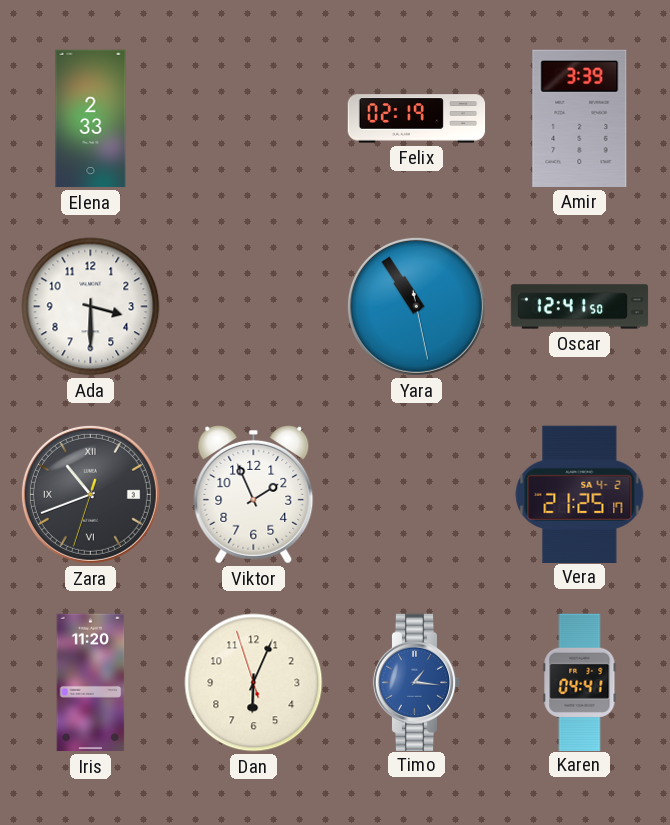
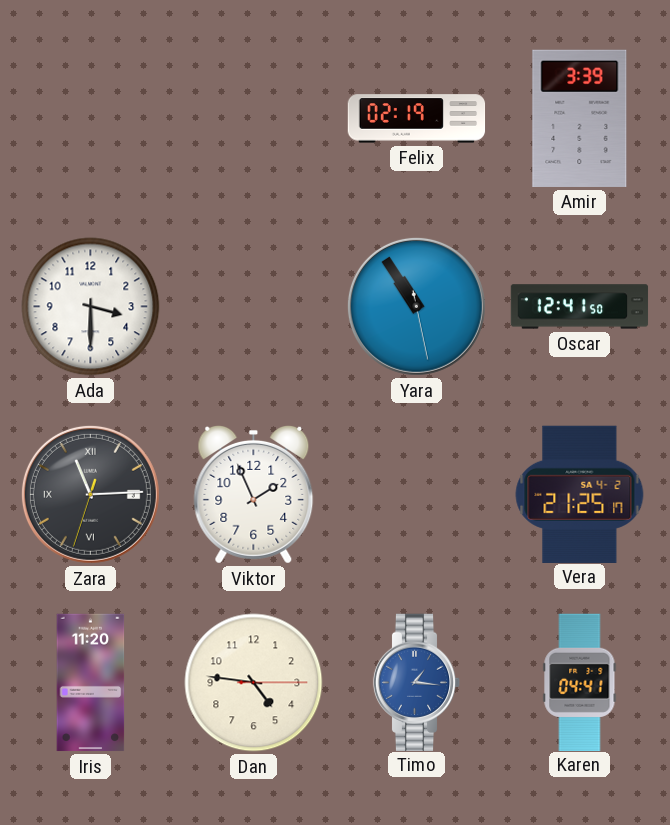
Elena: 2:33 -> none
Zara: 10:41 -> 11:14
Dan: 6:03 -> 4:46
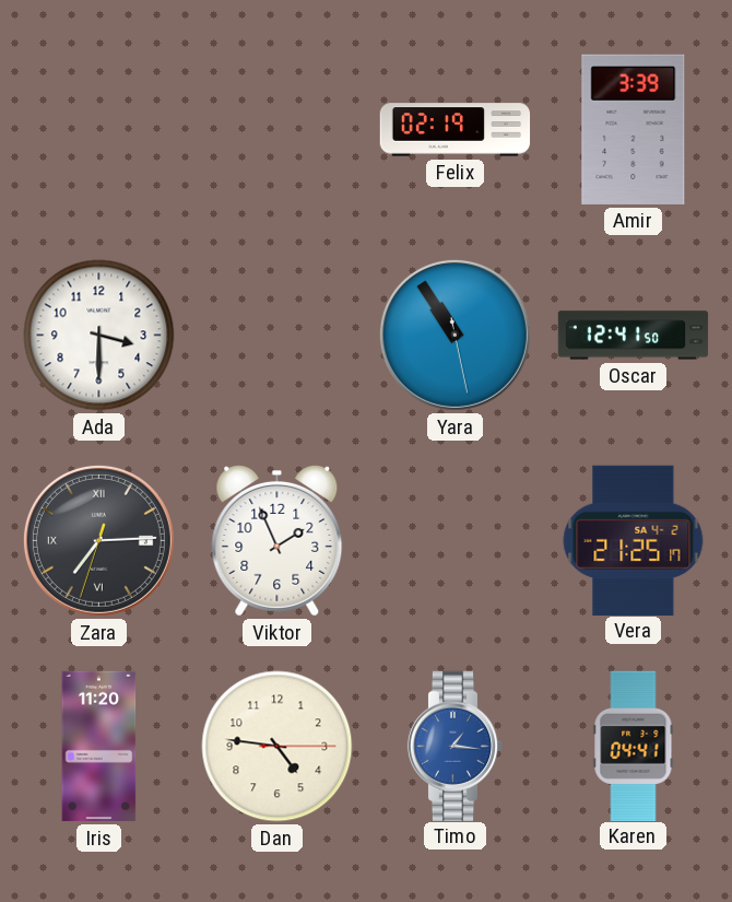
Zara: 11:14 -> 7:14
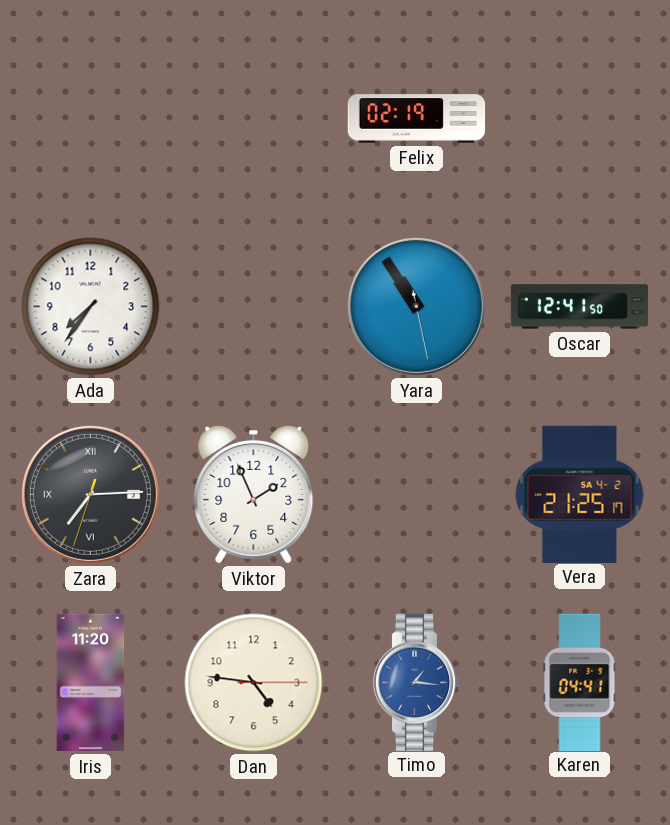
Amir: 3:39 -> none
Ada: 3:30 -> 7:36
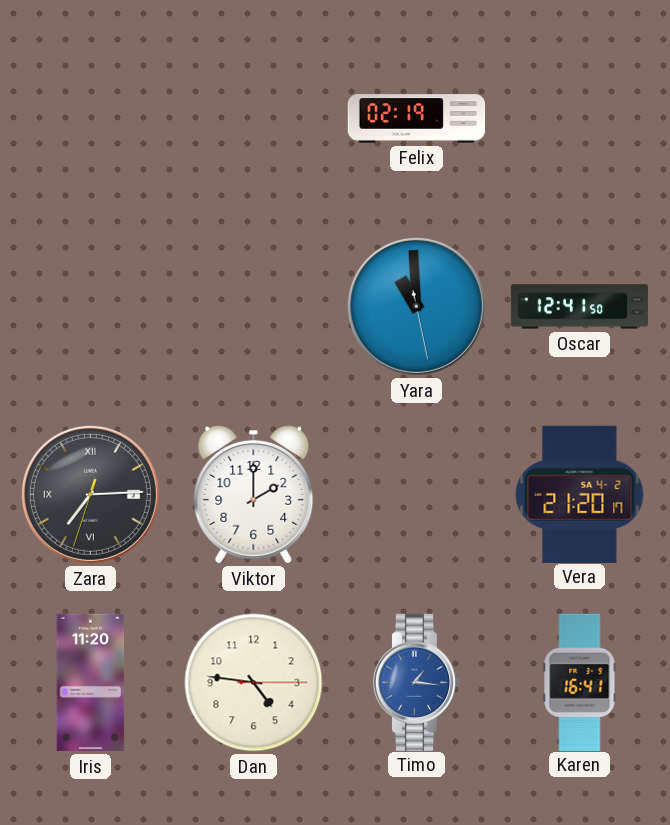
Ada: 7:36 -> none
Yara: 10:54 -> 10:59
Viktor: 1:56 -> 2:00
Vera: 21:25 -> 21:20
Karen: 04:41 -> 16:41
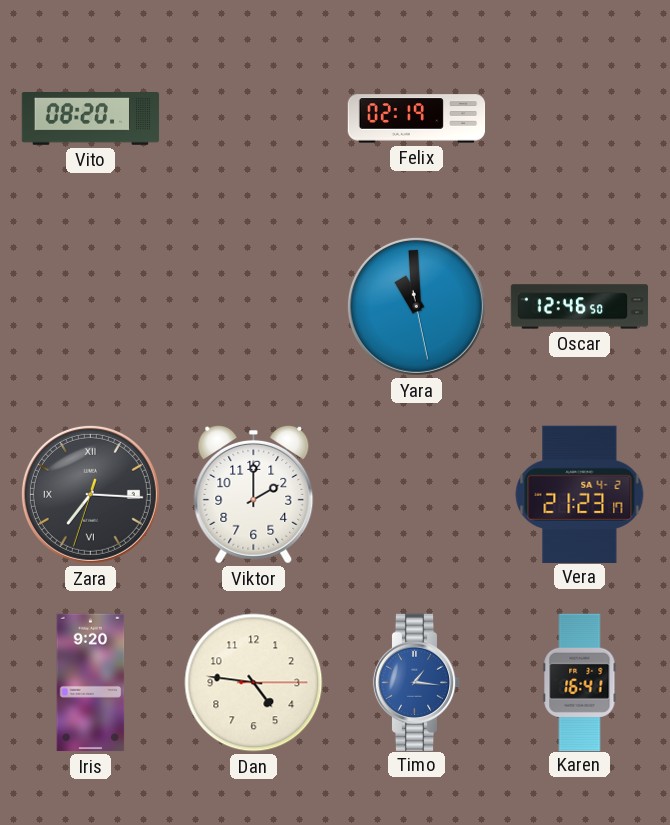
Vito: none -> 08:20
Oscar: 12:41 -> 12:46
Zara: 7:14 -> 7:15
Vera: 21:20 -> 21:23
Iris: 11:20 -> 9:20
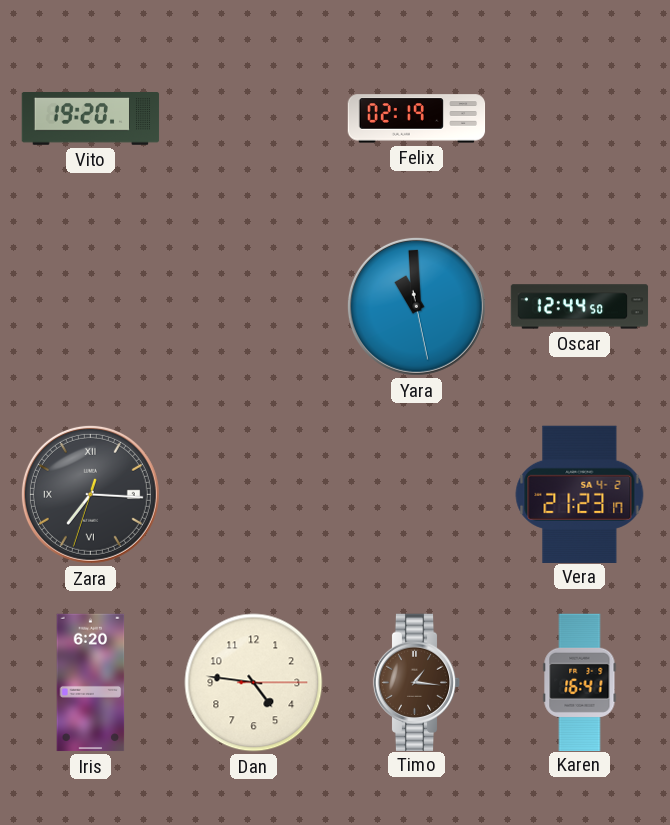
Vito: 08:20 -> 19:20
Oscar: 12:46 -> 12:44
Viktor: 2:00 -> none
Iris: 9:20 -> 6:20
Timo dial: blue -> brown
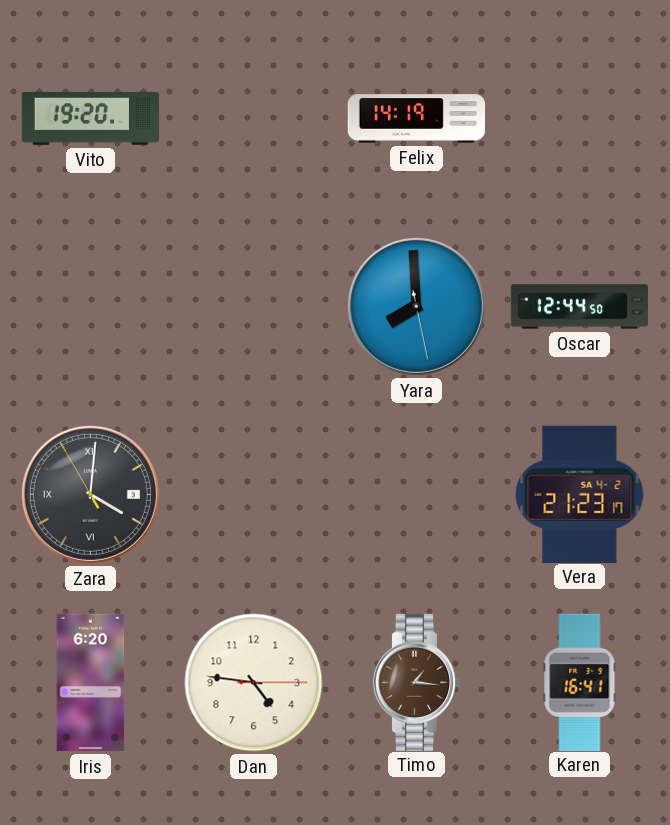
Felix: 02:19 -> 14:19
Yara: 10:59 -> 7:59
Zara: 7:15 -> 4:00
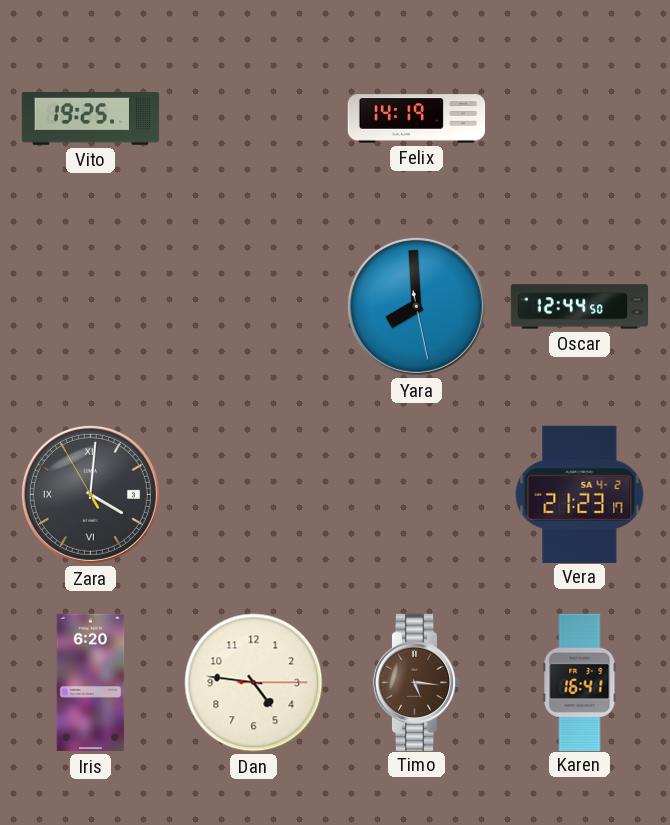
Vito: 19:20 -> 19:25
Timo: 1:16 -> 5:16
